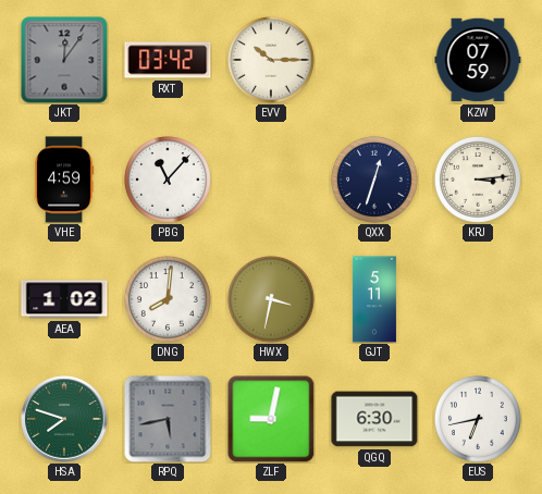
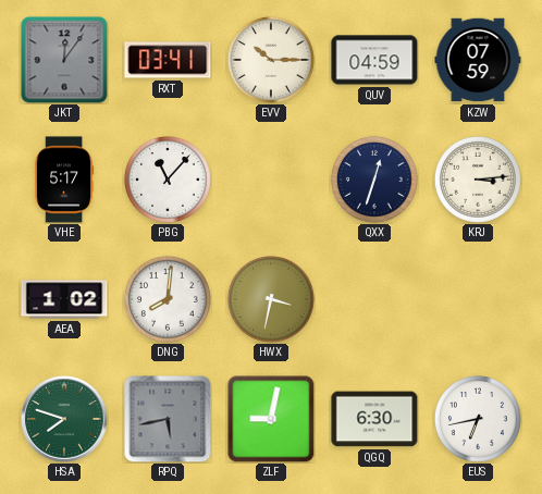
RXT: 03:42 -> 03:41
QUV: none -> 04:59
VHE: 4:59 -> 5:17
GJT: 5:11 -> none
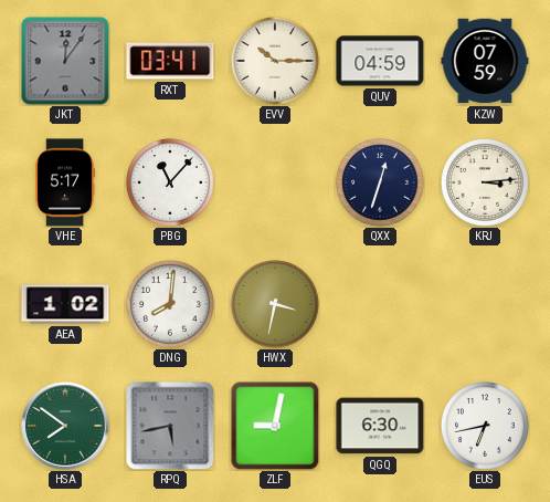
HSA: 7:48 -> 7:51
